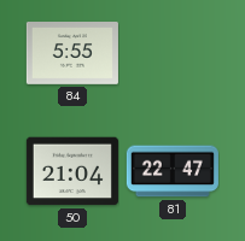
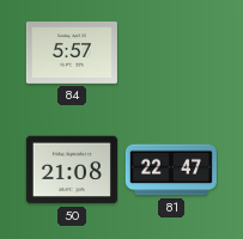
84: 5:55 -> 5:57
50: 21:04 -> 21:08
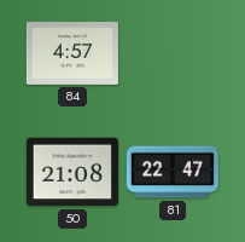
84: 5:57 -> 4:57
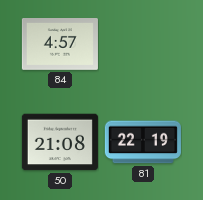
81: 22:47 -> 22:19
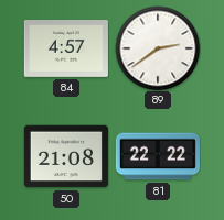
89: none -> 2:39
81: 22:19 -> 22:22
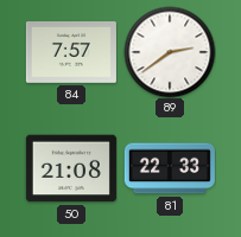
84: 4:57 -> 7:57
81: 22:22 -> 22:33
